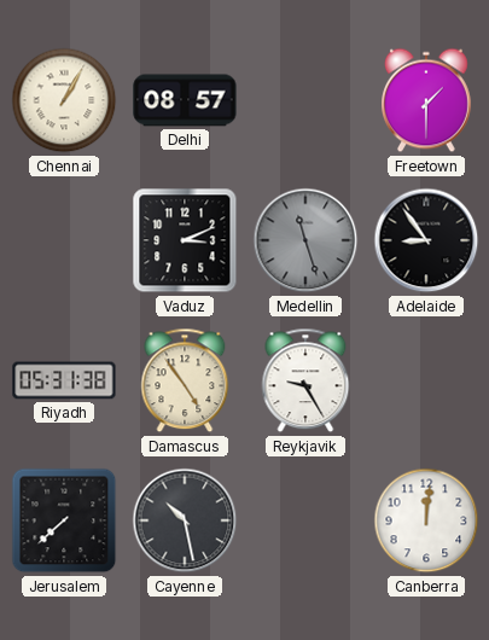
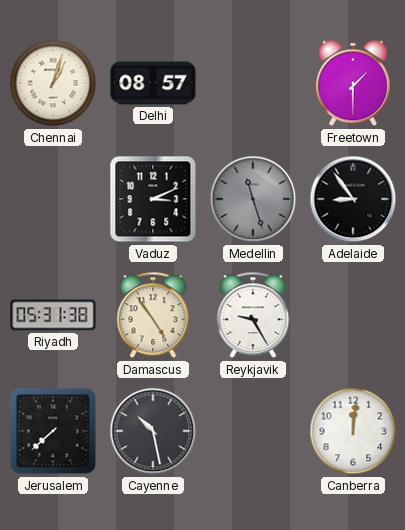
Chennai: 1:05 -> 1:03
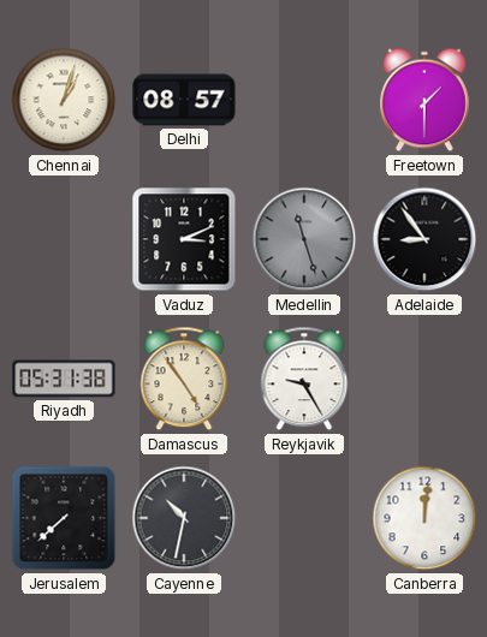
Cayenne: 10:28 -> 10:32
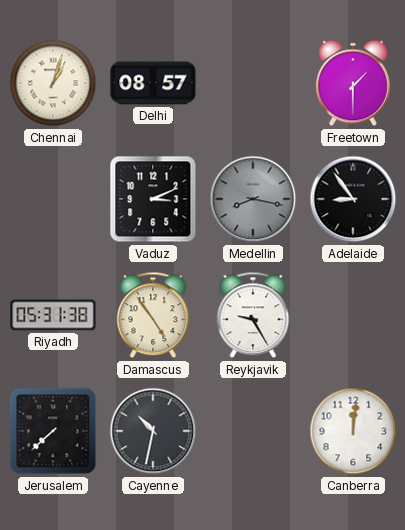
Medellin: 11:27 -> 8:17
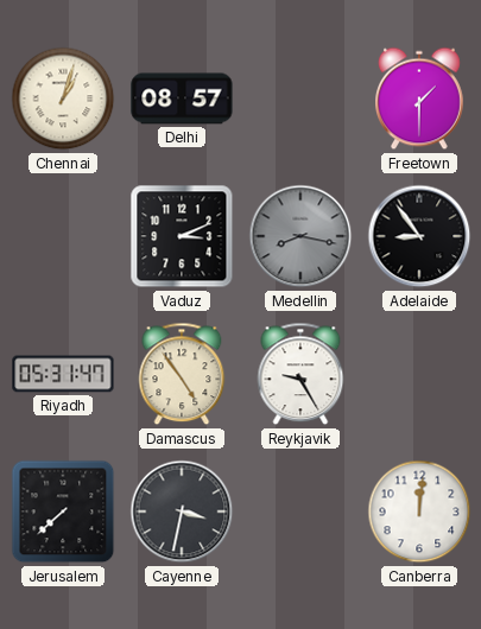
Riyadh: 05:31:38 -> 05:31:47
Cayenne: 10:32 -> 3:32
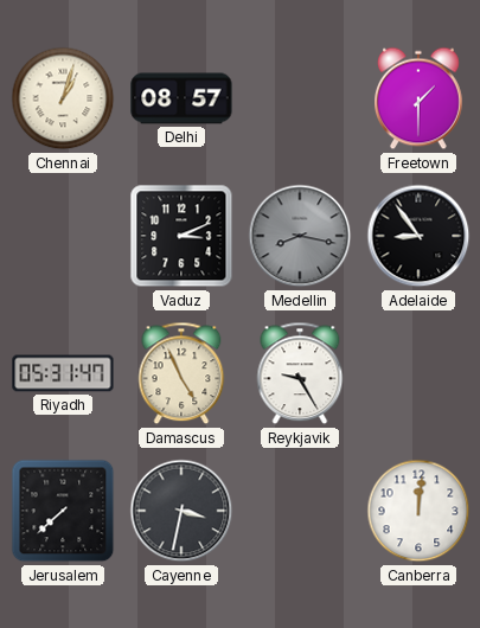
Damascus: 4:54 -> 4:56
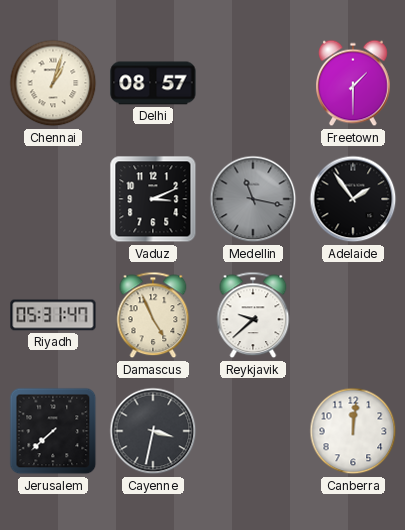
Medellin: 8:17 -> 11:17
Adelaide: 8:54 -> 1:54
Reykjavik: 9:25 -> 9:38
